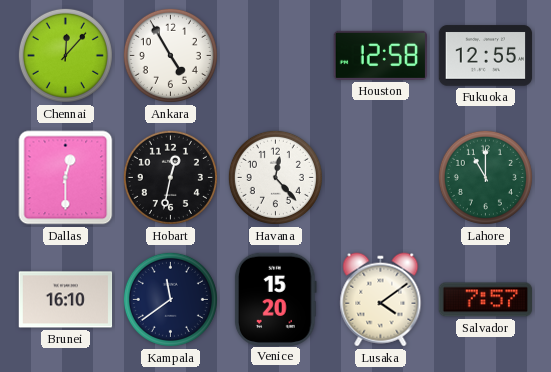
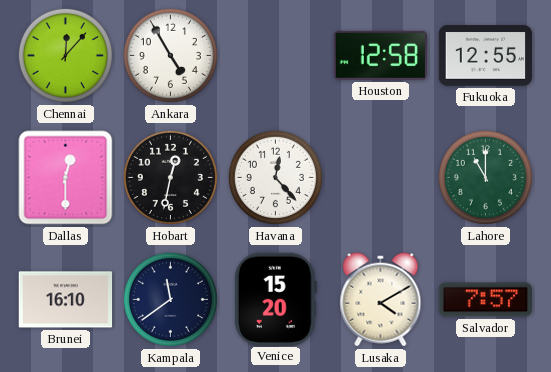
Lusaka: 4:09 -> 4:10
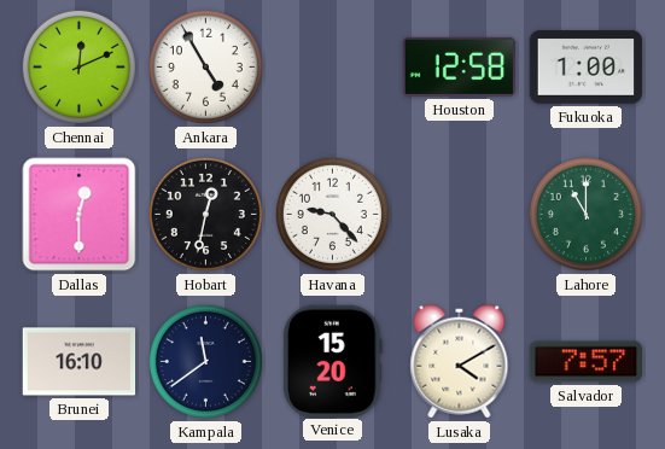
Chennai: 12:07 -> 12:11
Fukuoka: 12:55 -> 1:00
Havana: 12:23 -> 9:23
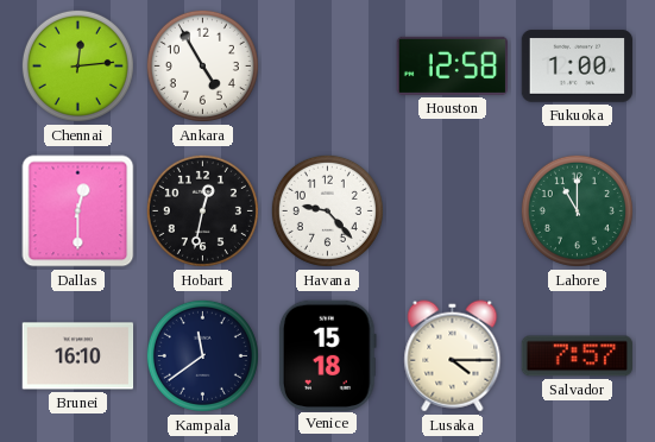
Chennai: 12:11 -> 12:14
Venice: 15:20 -> 15:18
Lusaka: 4:10 -> 4:15
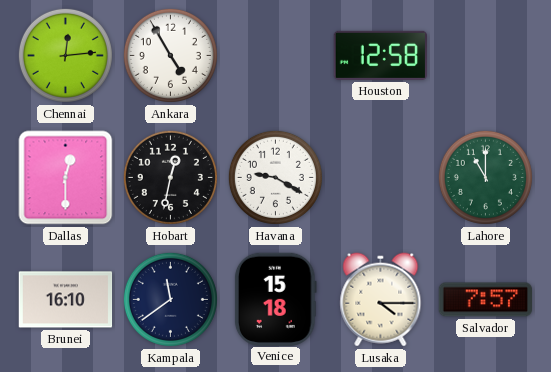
Fukuoka: 1:00 -> none
Havana: 9:23 -> 9:20
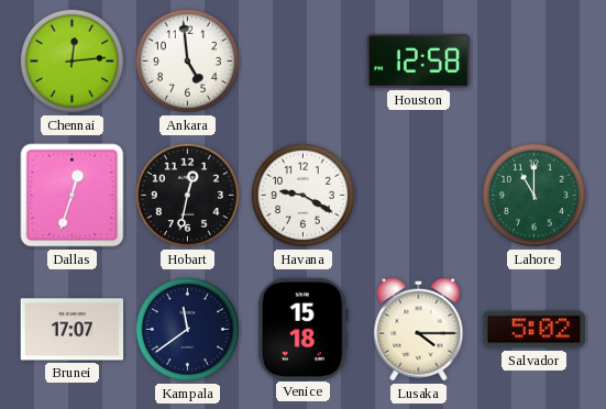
Ankara: 4:55 -> 4:59
Dallas: 12:30 -> 12:33
Brunei: 16:10 -> 17:07
Salvador: 7:57 -> 5:02
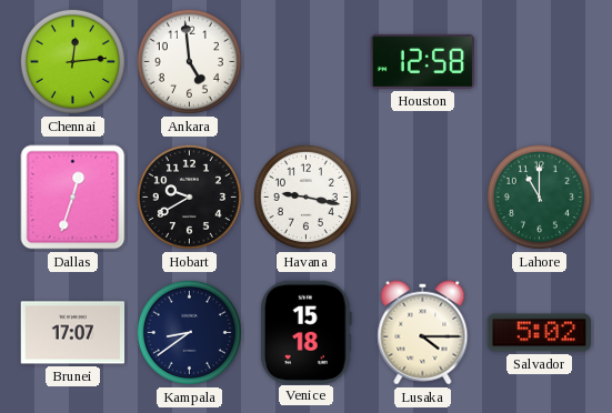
Hobart: 12:32 -> 9:40
Havana: 9:20 -> 9:17
Kampala: 11:39 -> 8:39
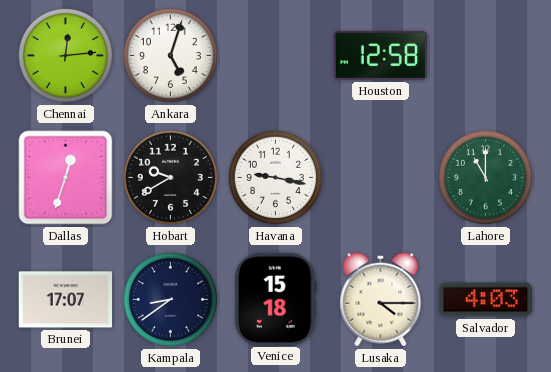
Ankara: 4:59 -> 5:03
Salvador: 5:02 -> 4:03
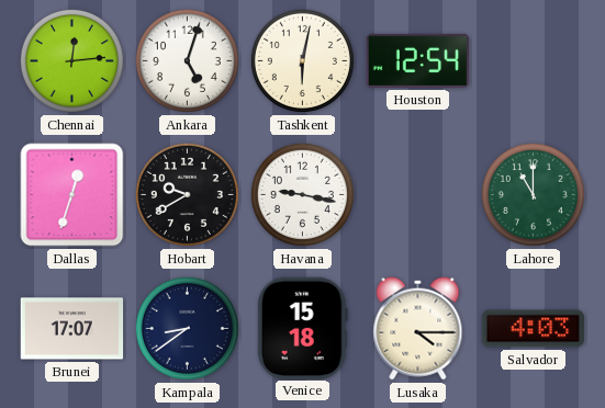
Tashkent: none -> 6:02
Houston: 12:58 -> 12:54
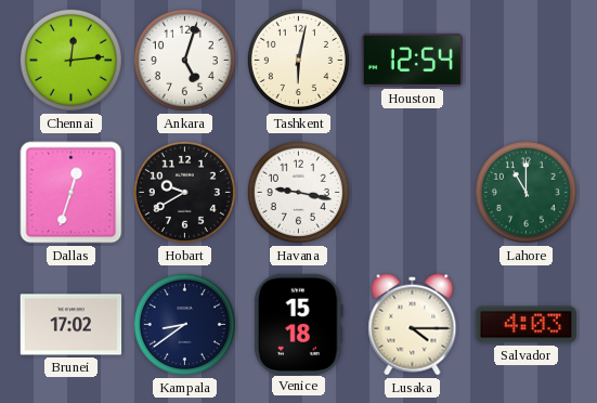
Brunei: 17:07 -> 17:02
